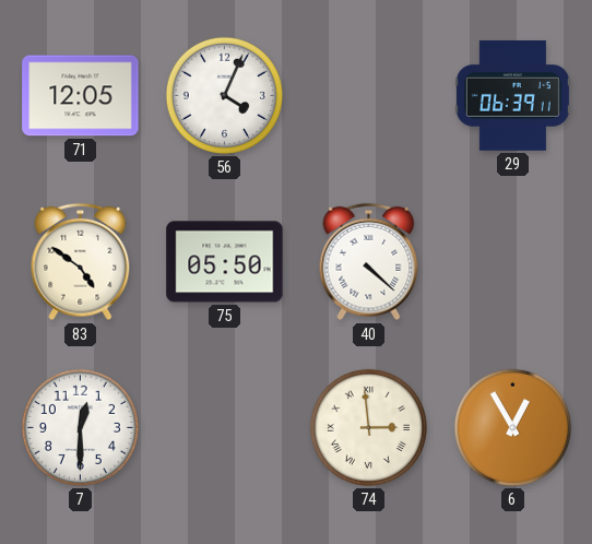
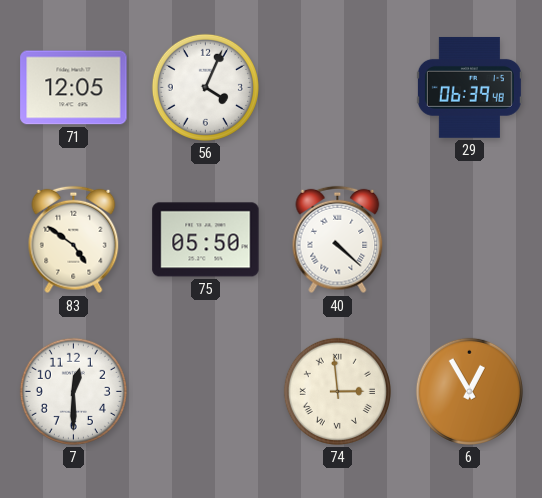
29: 06:39:11 -> 06:39:48
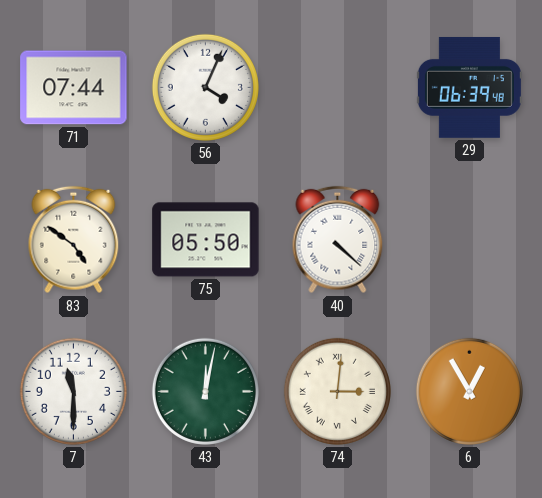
71: 12:05 -> 07:44
7: 12:30 -> 11:30
43: none -> 12:02
74: 2:59 -> 3:01
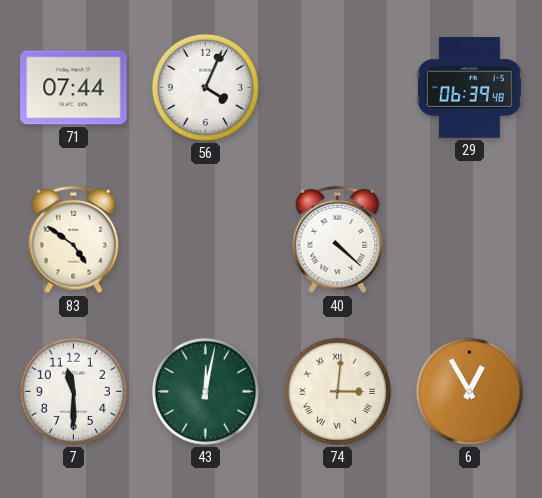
75: 05:50 -> none
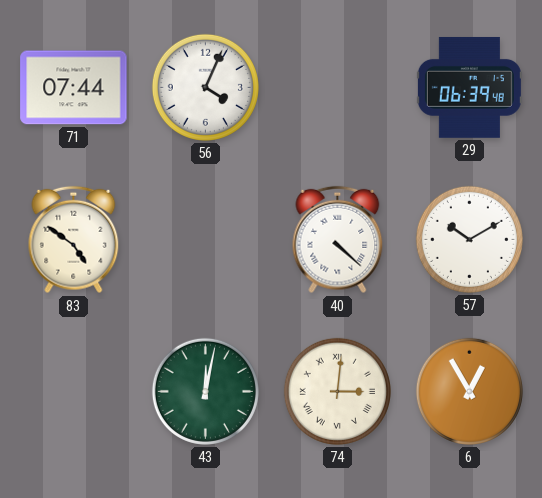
57: none -> 10:10
7: 11:30 -> none
